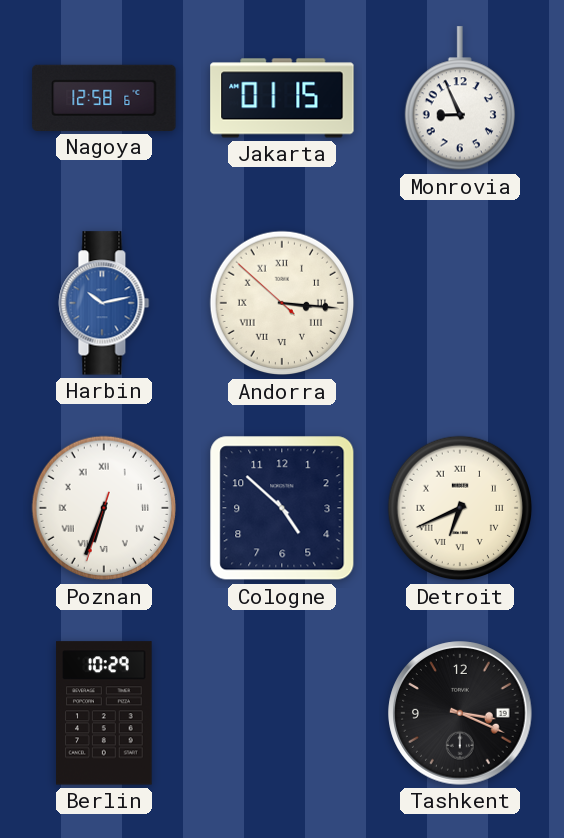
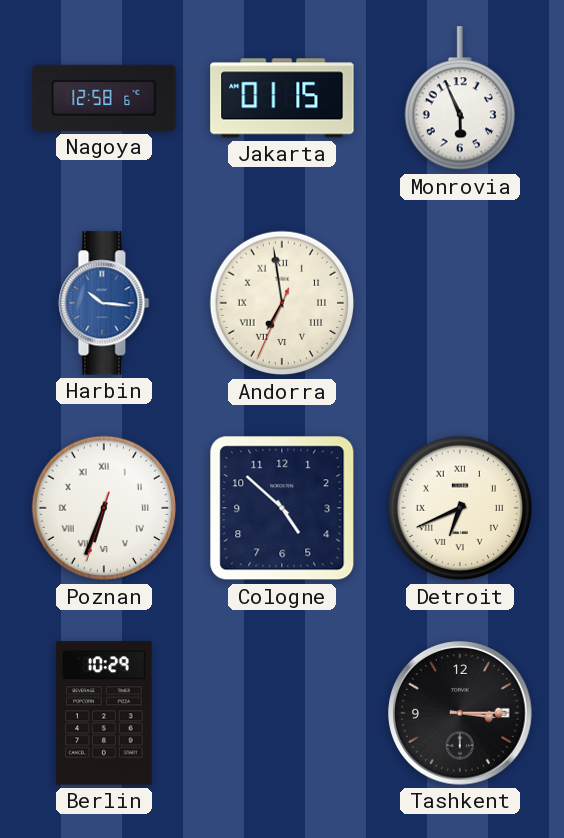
Monrovia: 8:56 -> 5:56
Harbin: 10:13 -> 10:16
Andorra: 3:15 -> 6:58
Tashkent: 3:19 -> 3:15
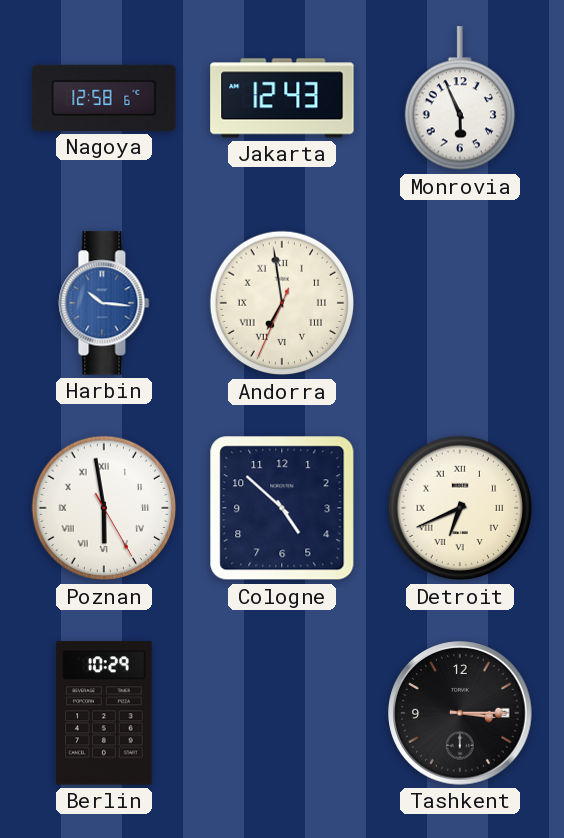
Jakarta: 01:15 -> 12:43
Poznan: 6:33 -> 5:58
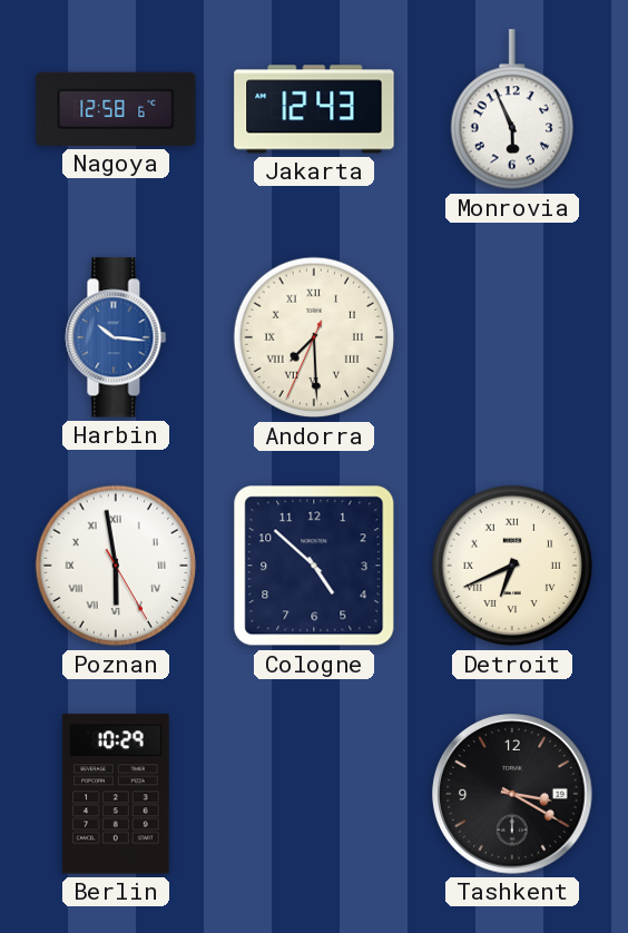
Andorra: 6:58 -> 7:29
Tashkent: 3:15 -> 3:20
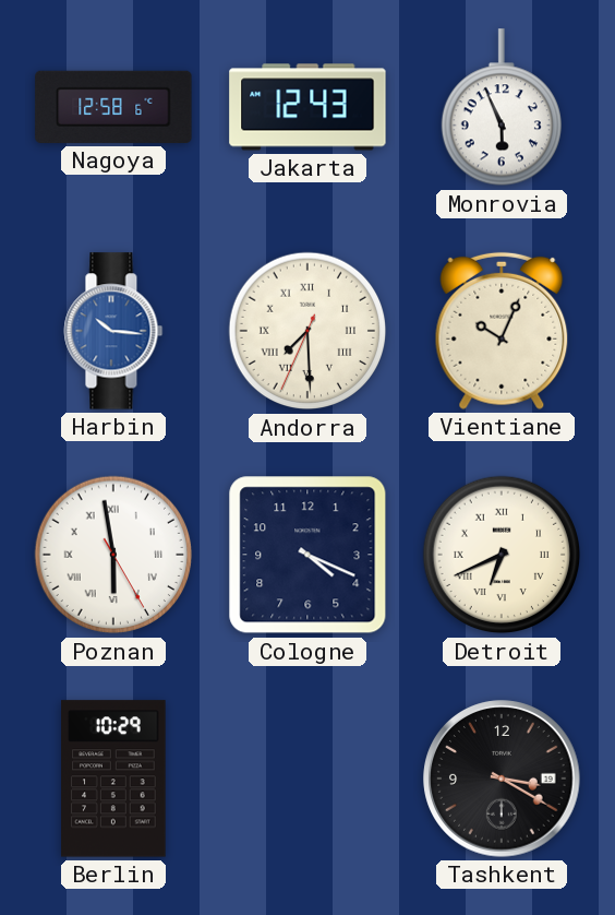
Vientiane: none -> 10:04
Cologne: 4:52 -> 4:19
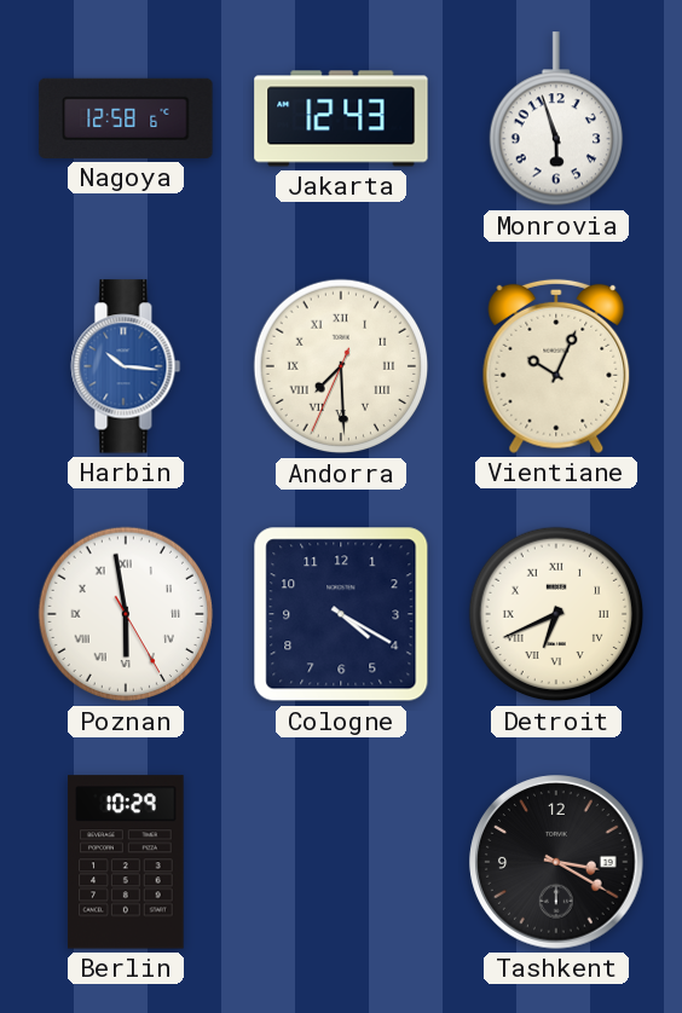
Monrovia: 5:56 -> 5:57
Cologne: 4:19 -> 4:20
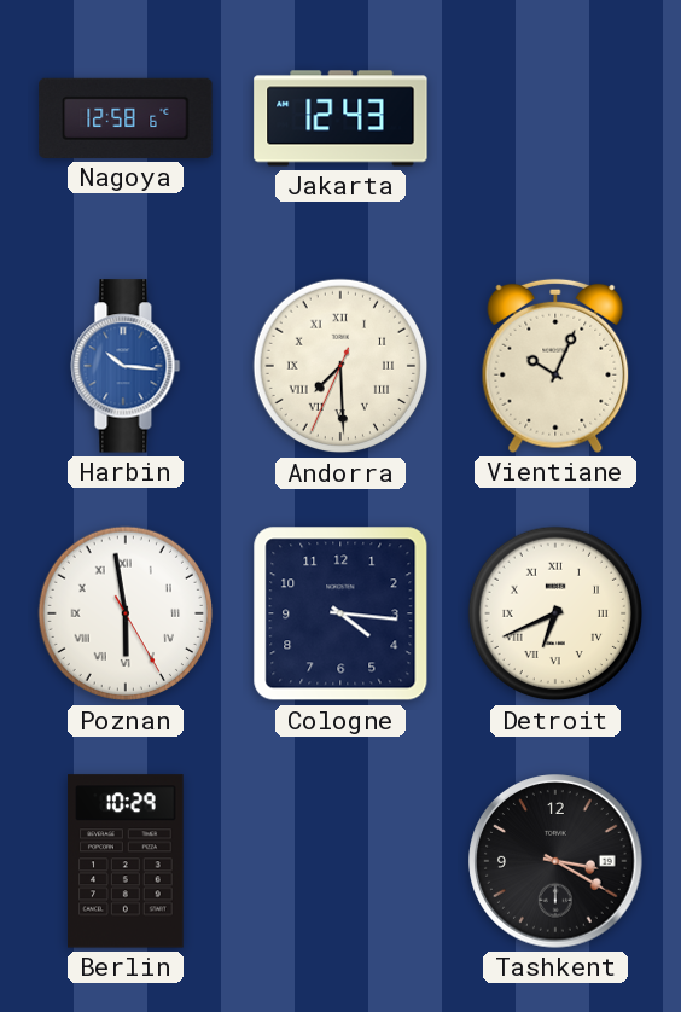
Monrovia: 5:57 -> none
Cologne: 4:20 -> 4:16
